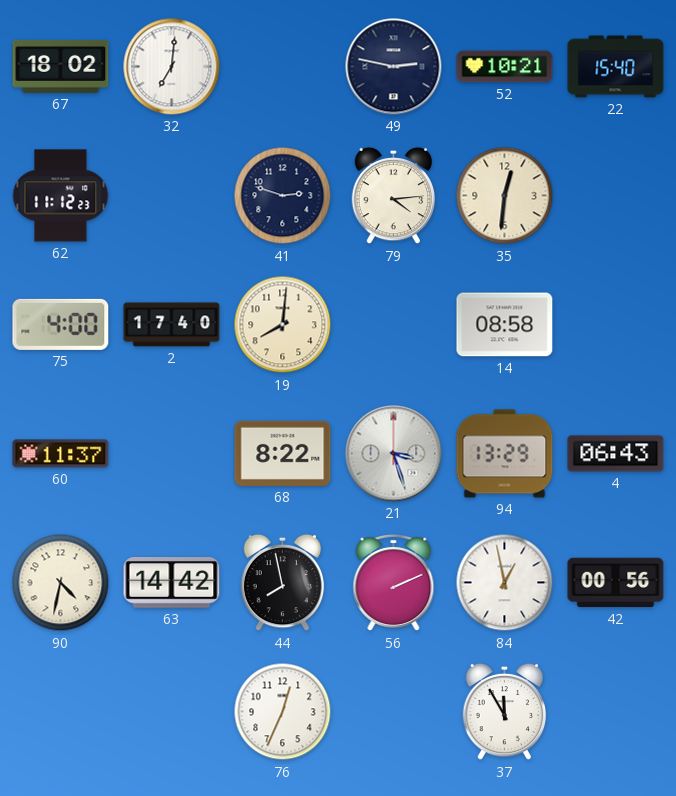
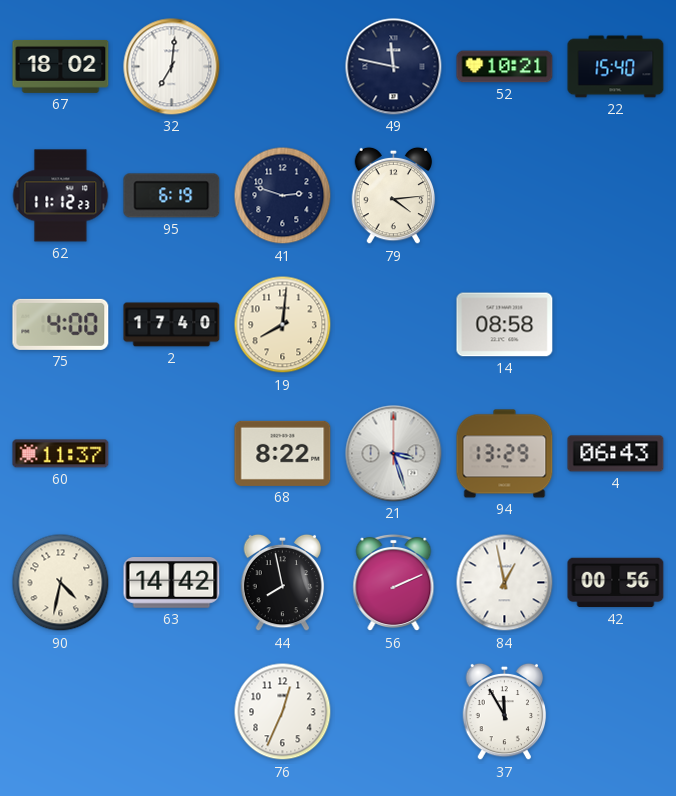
49: 2:47 -> 11:47
95: none -> 6:19
35: 12:31 -> none
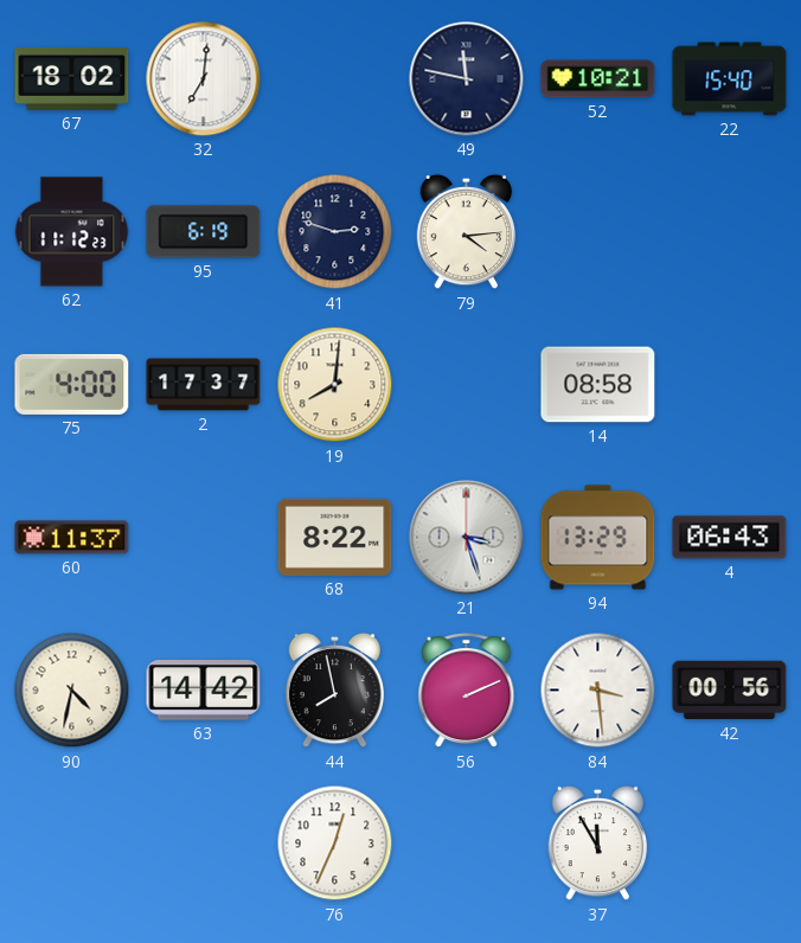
2: 17:40 -> 17:37
84: 12:58 -> 3:29
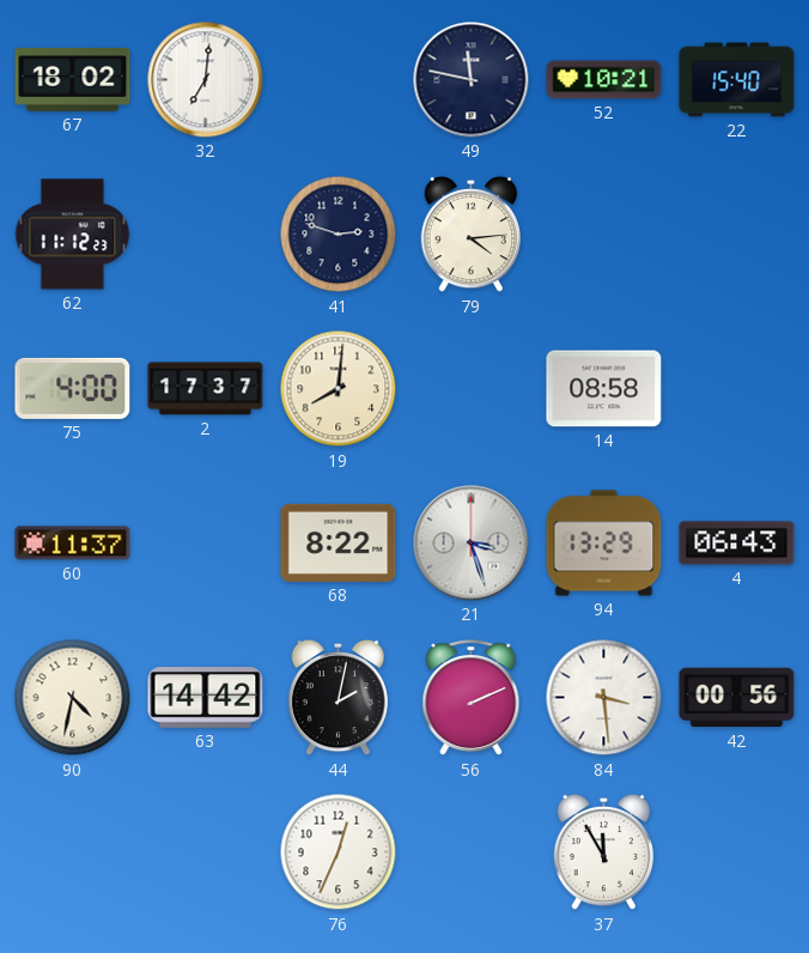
95: 6:19 -> none
44: 7:58 -> 2:02
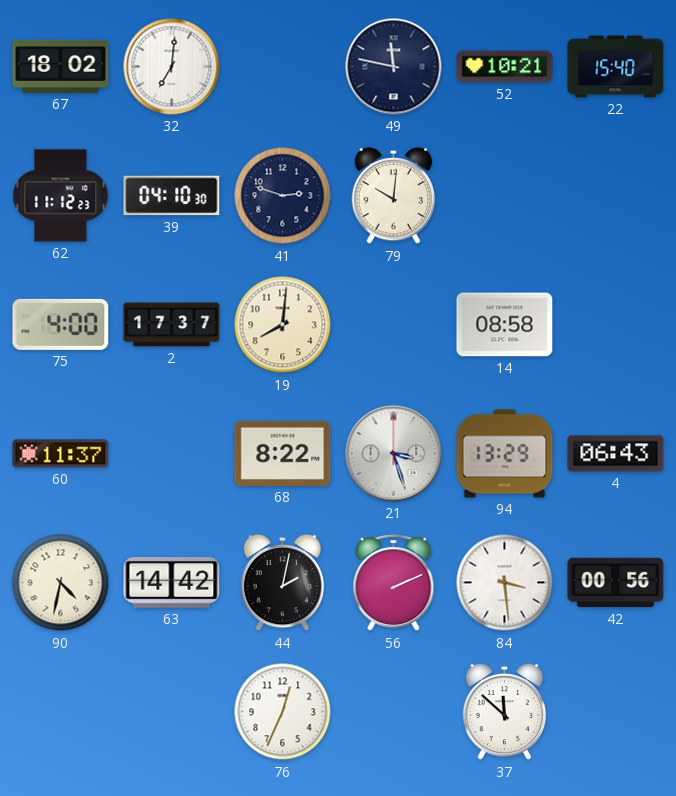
39: none -> 04:10
79: 4:14 -> 10:01
37: 11:55 -> 11:52
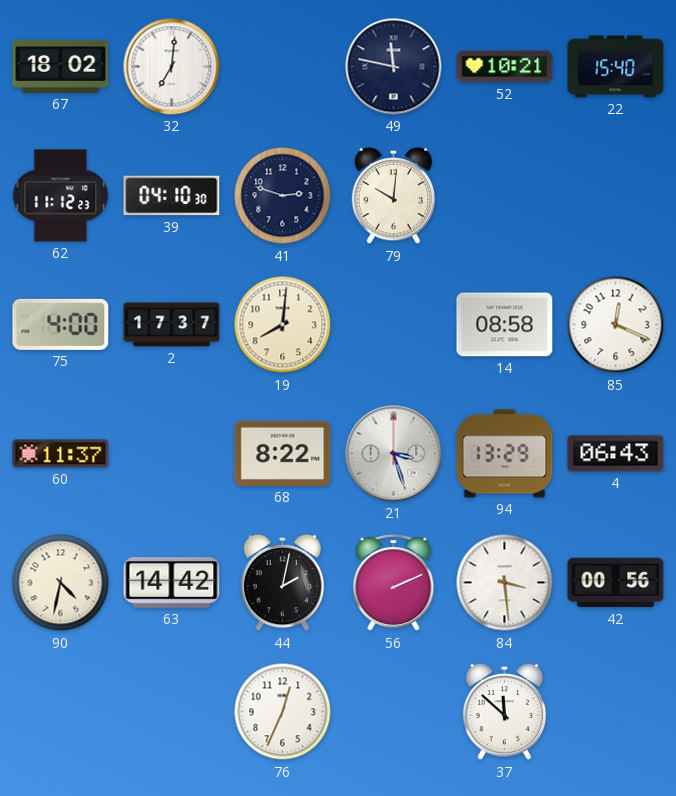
85: none -> 12:19
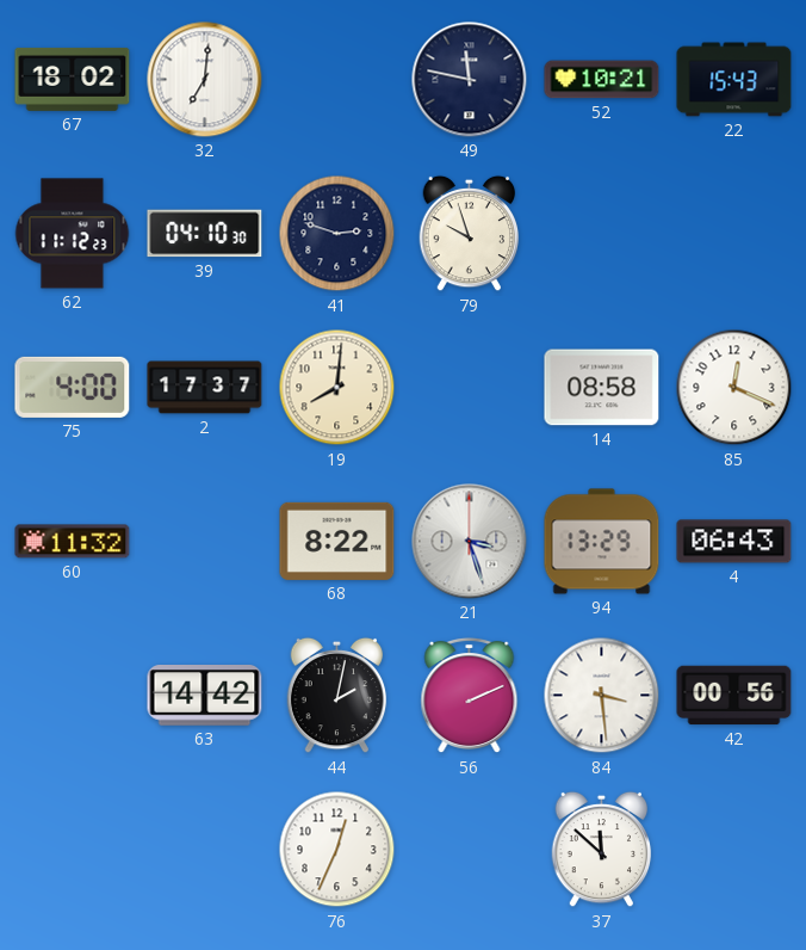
22: 15:40 -> 15:43
79: 10:01 -> 9:57
60: 11:37 -> 11:32
90: 4:32 -> none
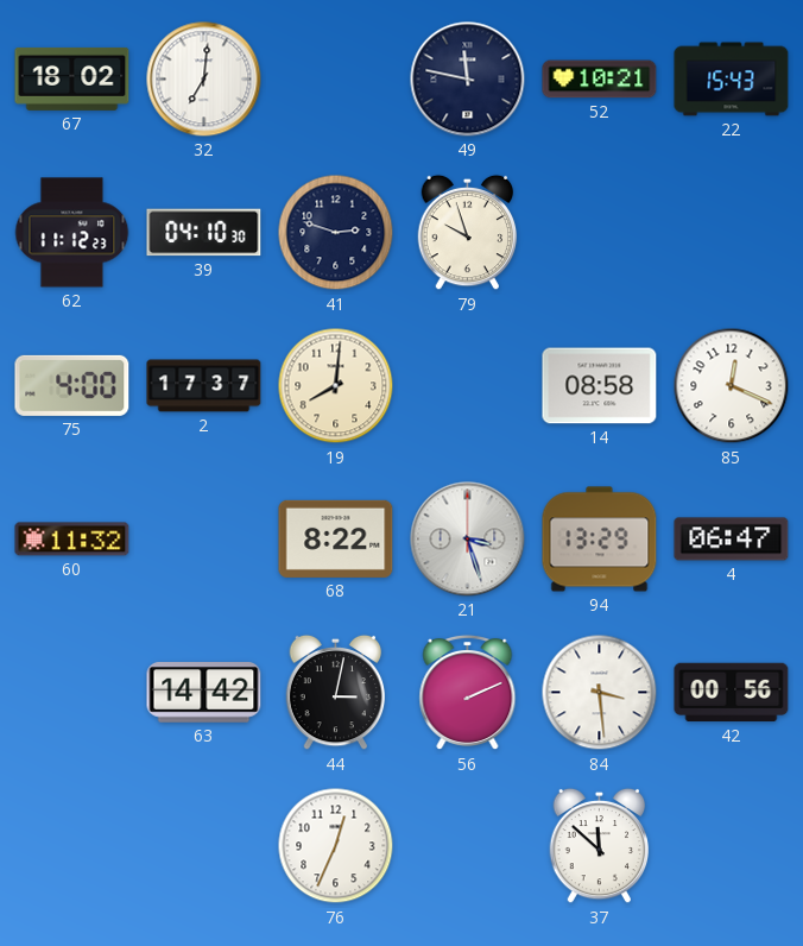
4: 06:43 -> 06:47
44: 2:02 -> 3:02
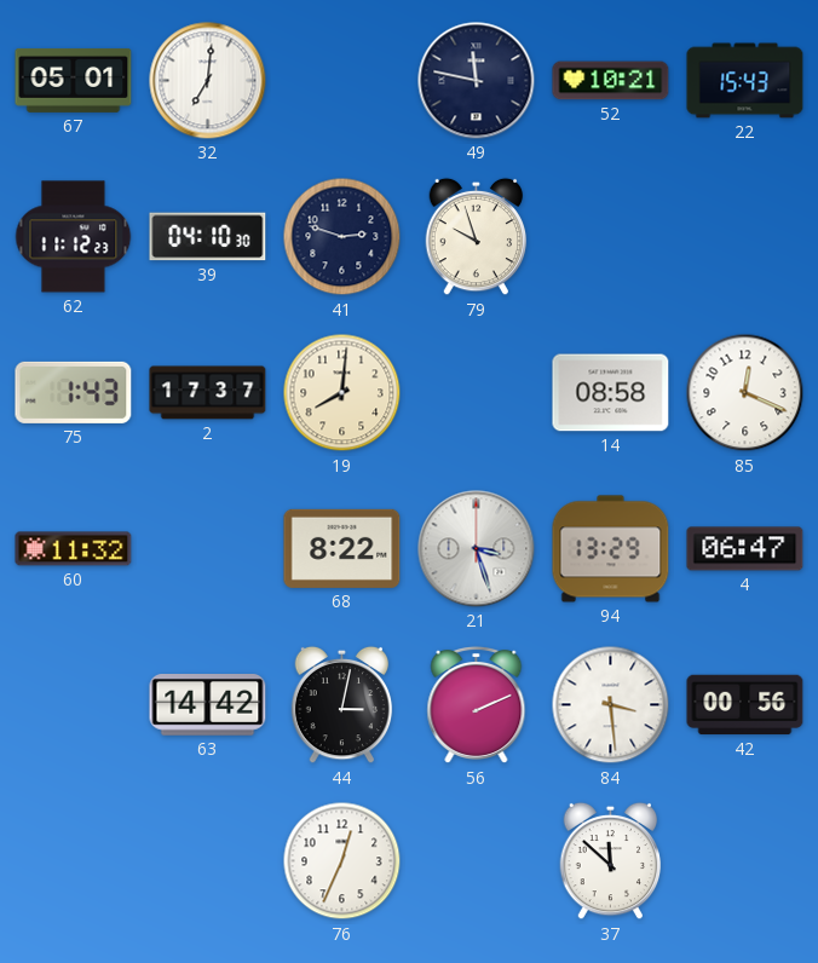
67: 18:02 -> 05:01
75: 4:00 -> 1:43
